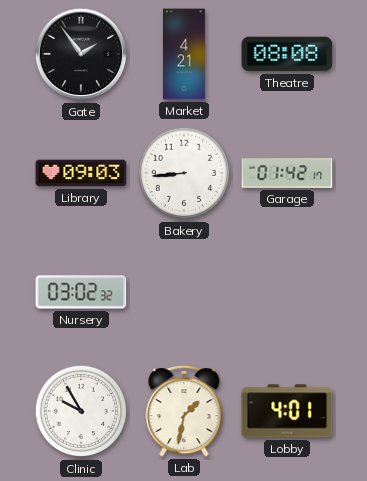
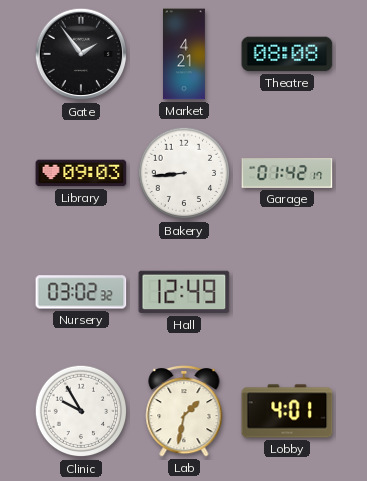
Hall: none -> 12:49
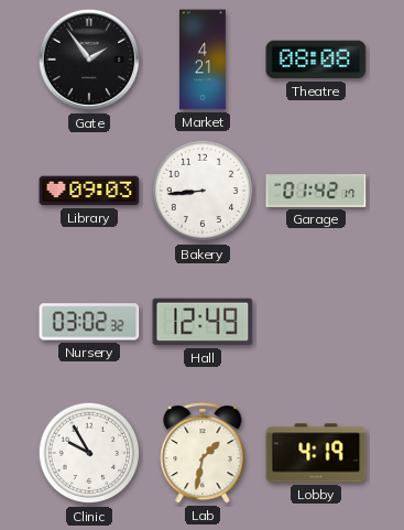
Lobby: 4:01 -> 4:19
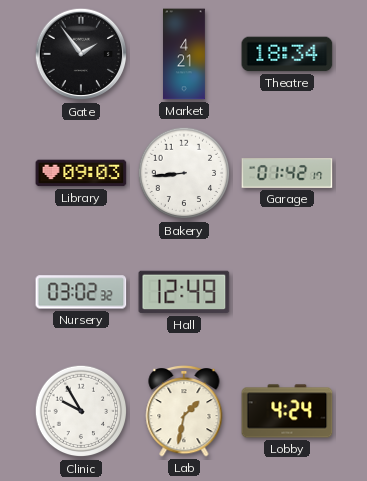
Theatre: 08:08 -> 18:34
Lobby: 4:19 -> 4:24
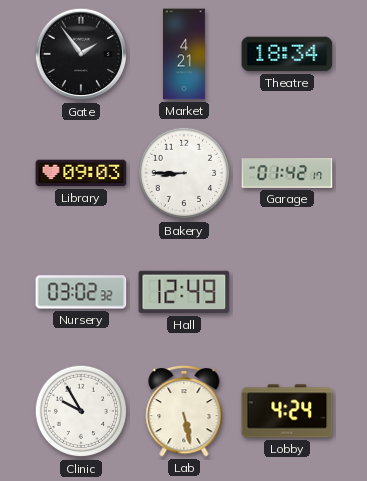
Bakery: 8:44 -> 8:45
Lab: 1:32 -> 5:28
